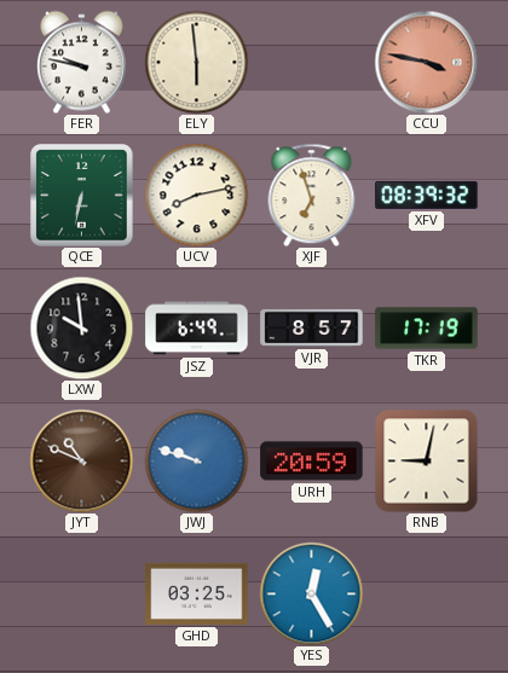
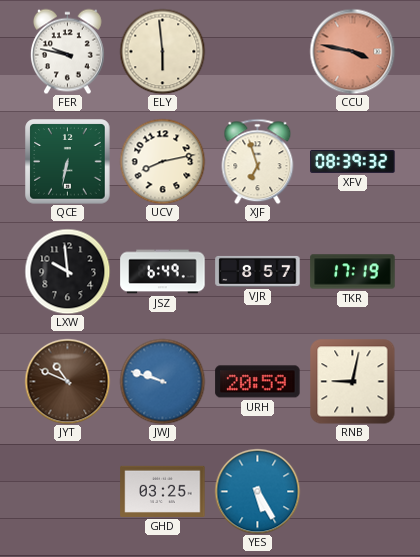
YES: 12:25 -> 5:25
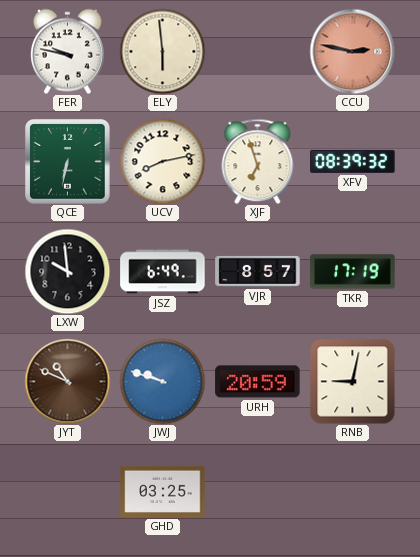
CCU: 3:47 -> 2:47
YES: 5:25 -> none
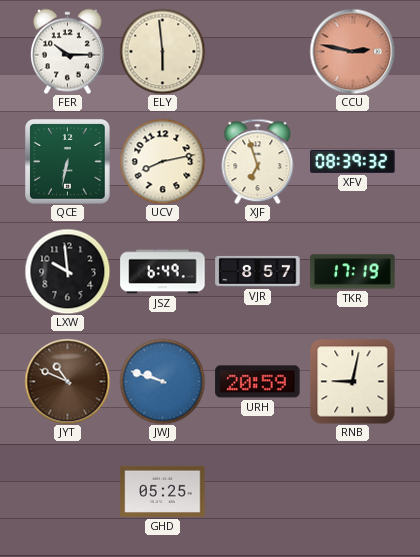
FER: 9:47 -> 10:15
GHD: 03:25 -> 05:25
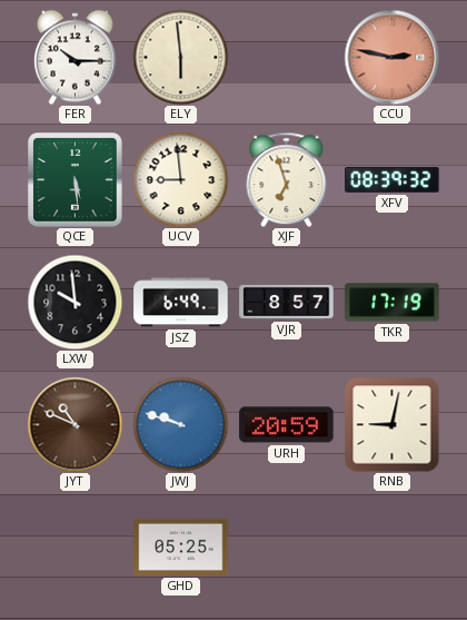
QCE: 6:32 -> 5:29
UCV: 8:13 -> 8:59
